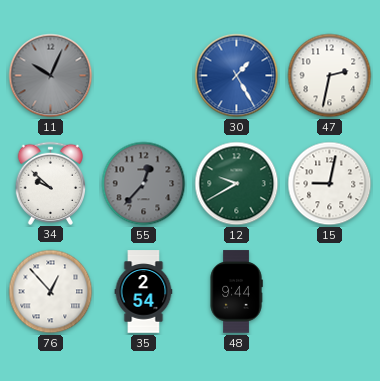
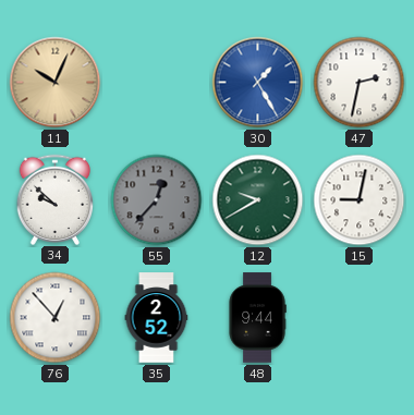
11 dial: grey -> champagne
35: 2:54 -> 2:52
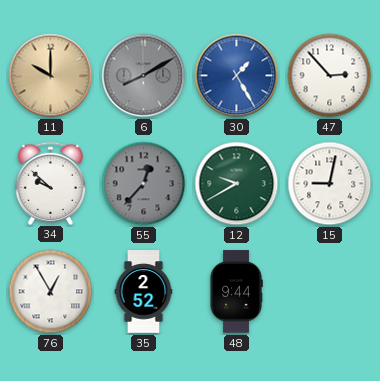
11: 10:04 -> 10:00
6: none -> 8:10
47: 2:32 -> 2:53
76: 12:53 -> 12:55
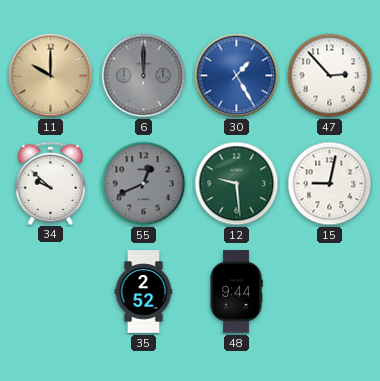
6: 8:10 -> 12:00
55: 12:37 -> 12:41
12: 9:40 -> 9:29
76: 12:55 -> none
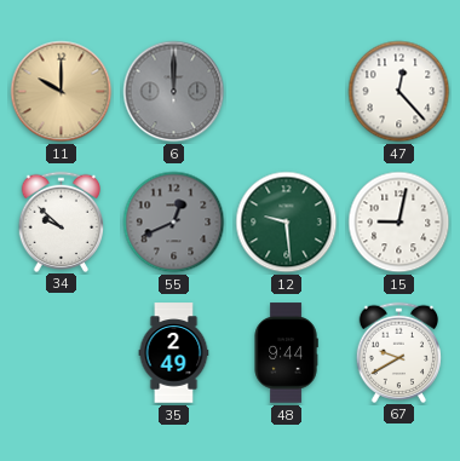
30: 1:25 -> none
47: 2:53 -> 12:23
35: 2:52 -> 2:49
67: none -> 9:40
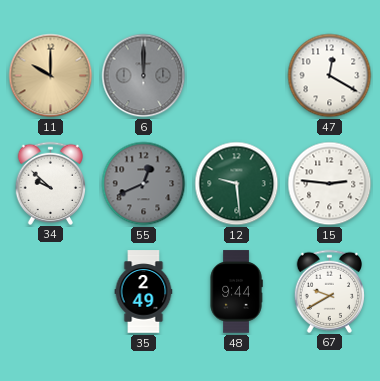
47: 12:23 -> 12:20
15: 9:02 -> 2:46
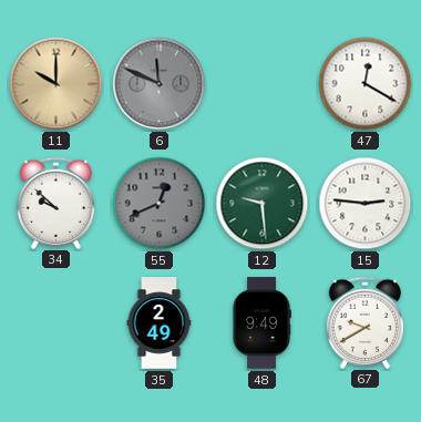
6: 12:00 -> 11:49
48: 9:44 -> 9:49
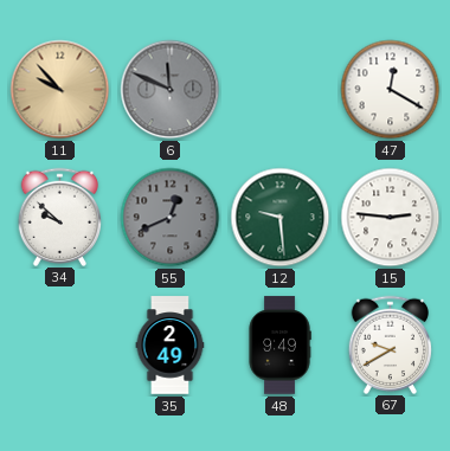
11: 10:00 -> 9:53
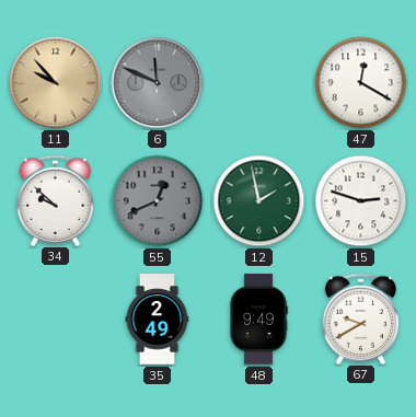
12: 9:29 -> 1:58
15: 2:46 -> 2:48
